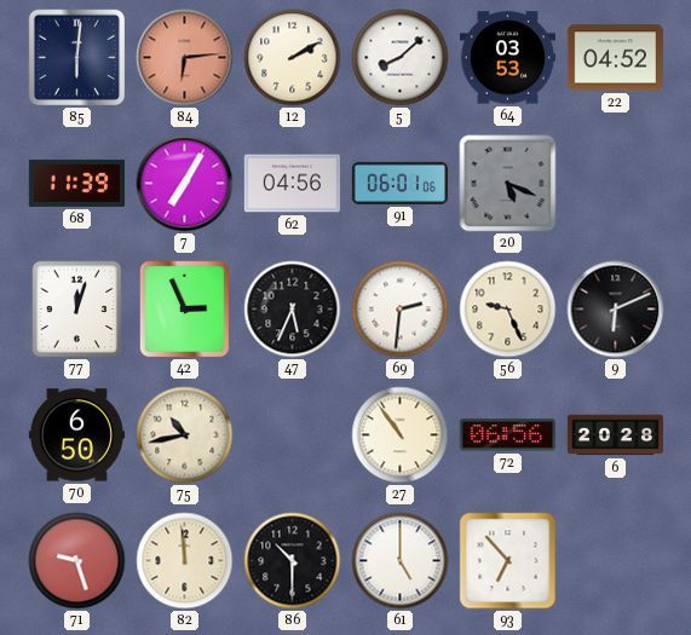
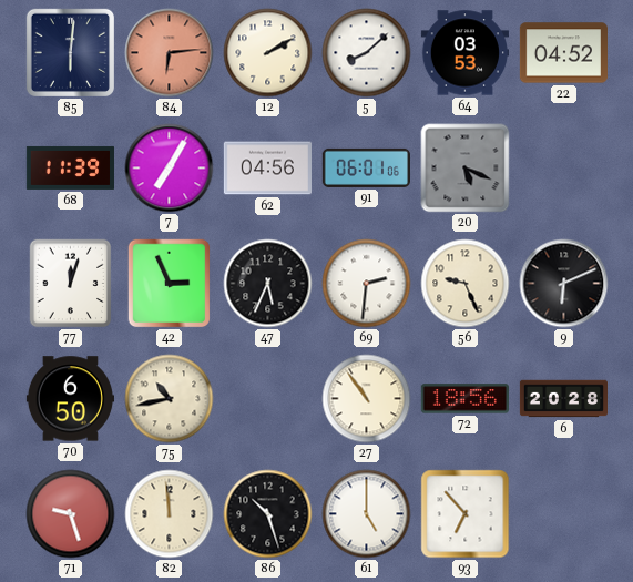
72: 06:56 -> 18:56
86: 10:30 -> 10:27
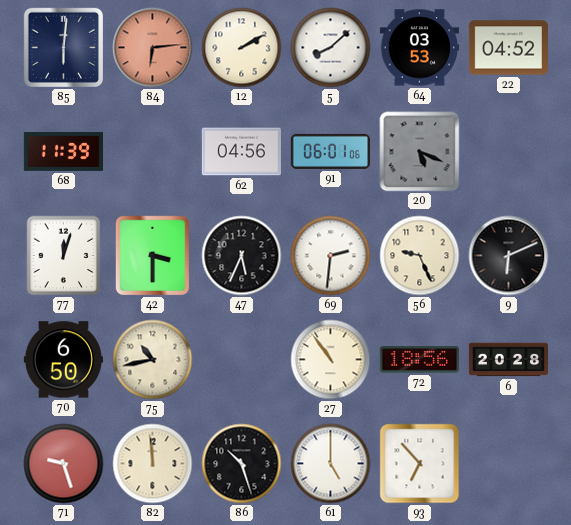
7: 7:05 -> none
42: 2:56 -> 3:30
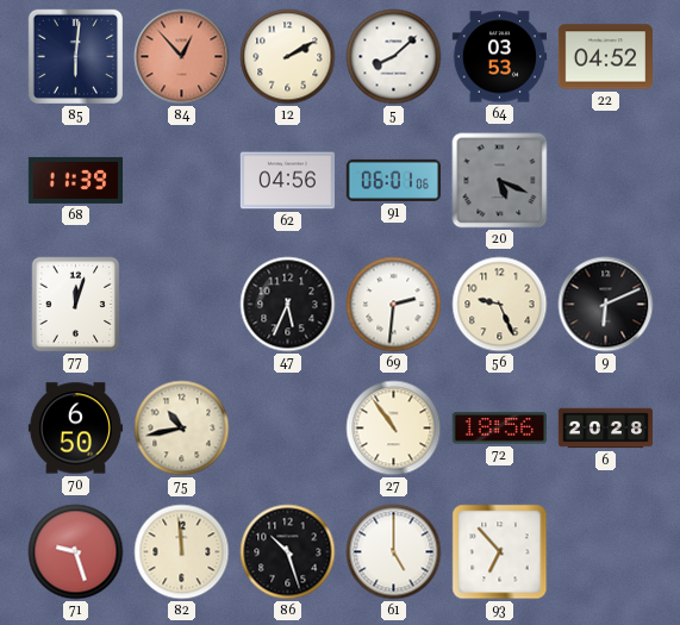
84: 6:14 -> 12:53
42: 3:30 -> none
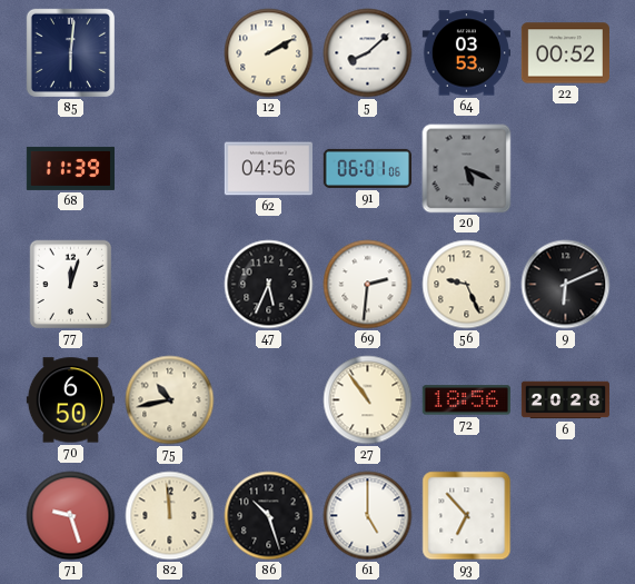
84: 12:53 -> none
22: 04:52 -> 00:52
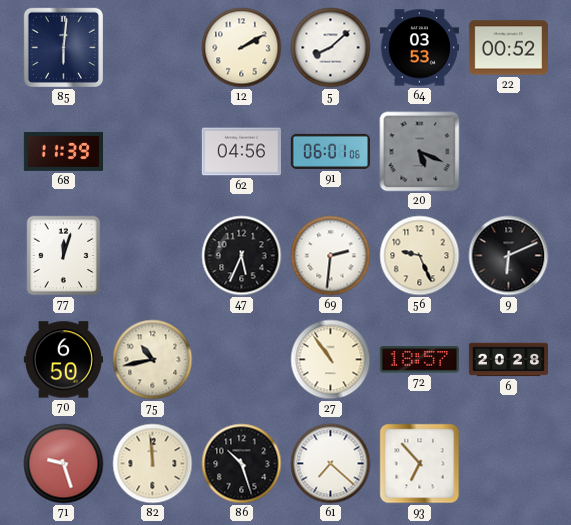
72: 18:56 -> 18:57
61: 5:00 -> 7:22
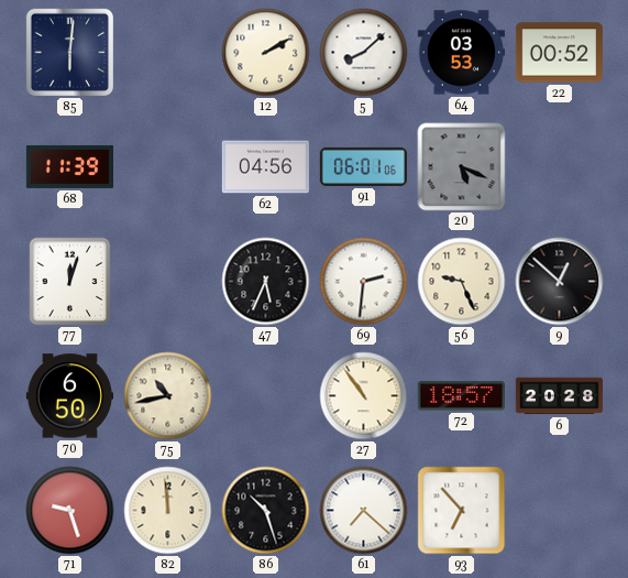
9: 6:11 -> 12:52
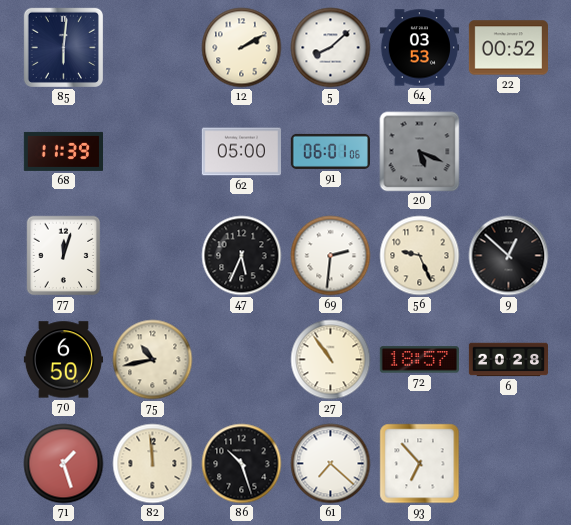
62: 04:56 -> 05:00
71: 9:27 -> 1:27
